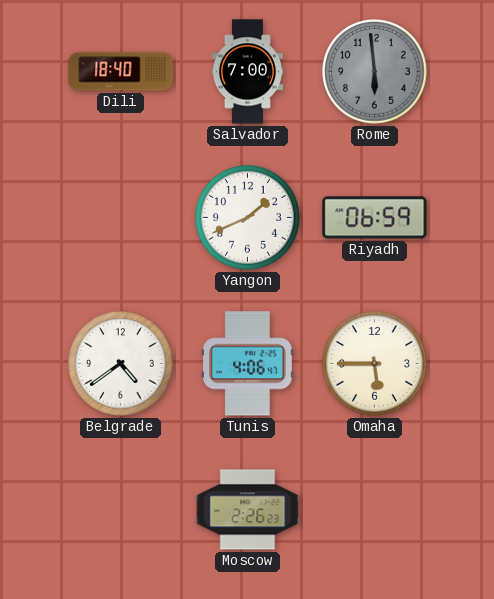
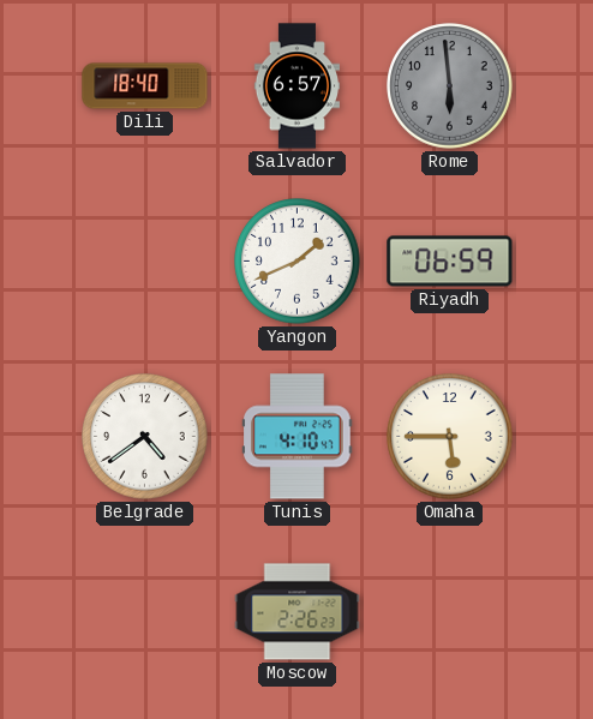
Salvador: 7:00 -> 6:57
Tunis: 4:06 -> 4:10
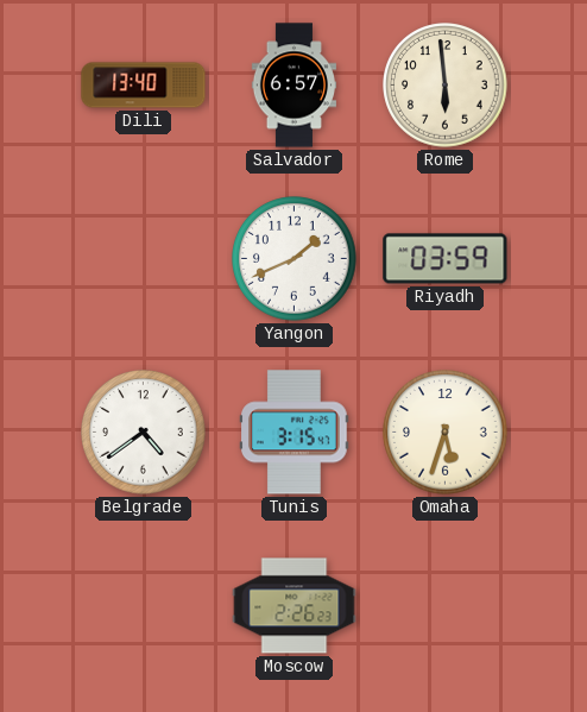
Dili: 18:40 -> 13:40
Rome dial: grey -> cream
Riyadh: 06:59 -> 03:59
Tunis: 4:10 -> 3:15
Omaha: 5:45 -> 5:33
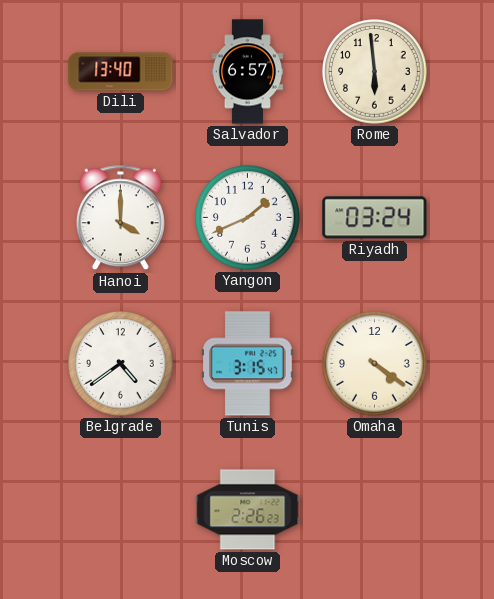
Hanoi: none -> 4:00
Riyadh: 03:59 -> 03:24
Omaha: 5:33 -> 4:21
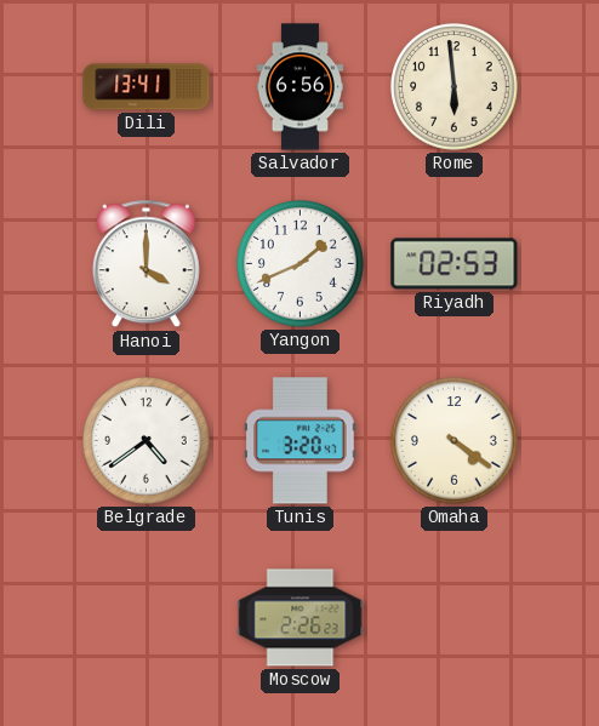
Dili: 13:40 -> 13:41
Salvador: 6:57 -> 6:56
Riyadh: 03:24 -> 02:53
Tunis: 3:15 -> 3:20
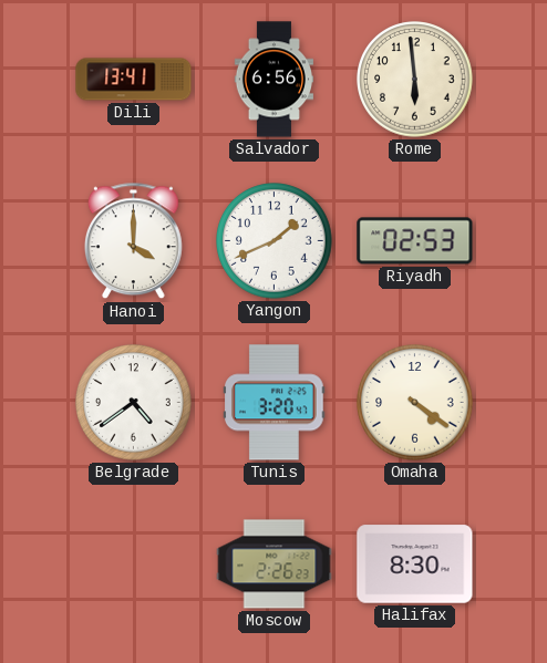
Halifax: none -> 8:30
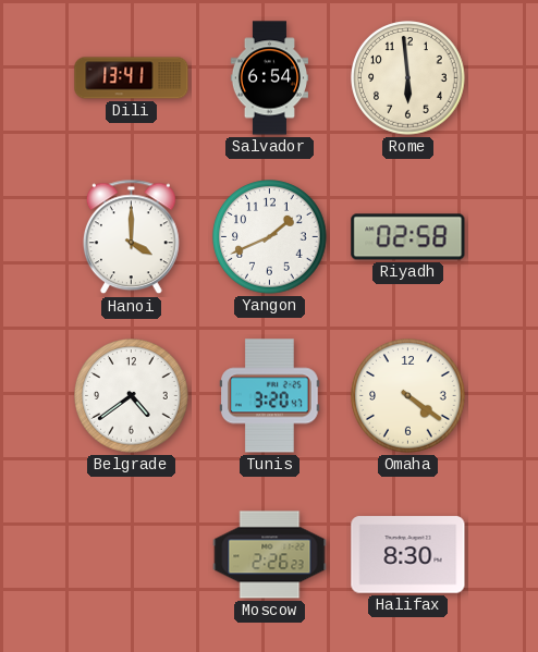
Salvador: 6:56 -> 6:54
Riyadh: 02:53 -> 02:58
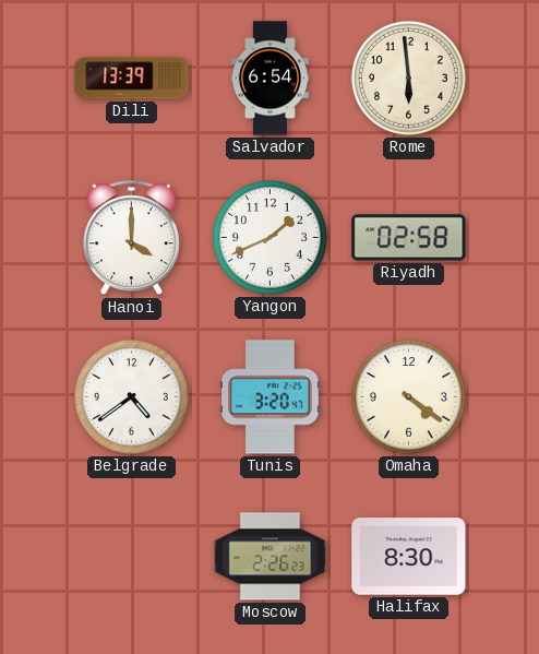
Dili: 13:41 -> 13:39
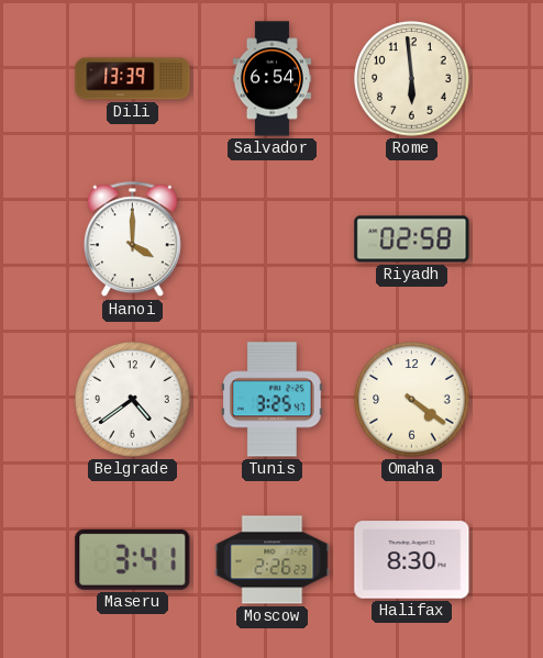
Yangon: 1:41 -> none
Tunis: 3:20 -> 3:25
Maseru: none -> 3:41
